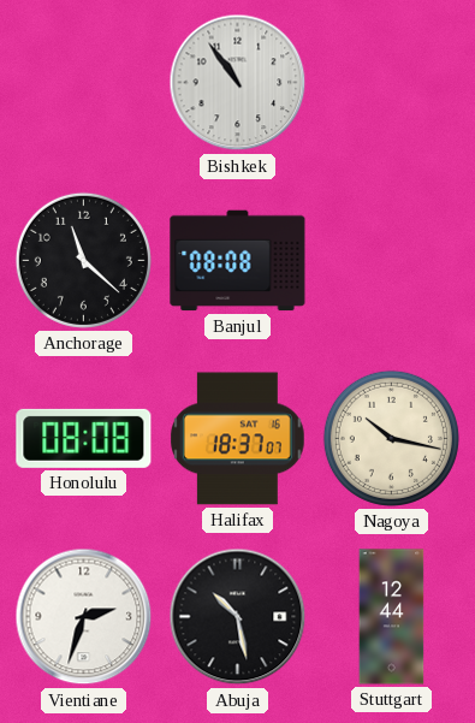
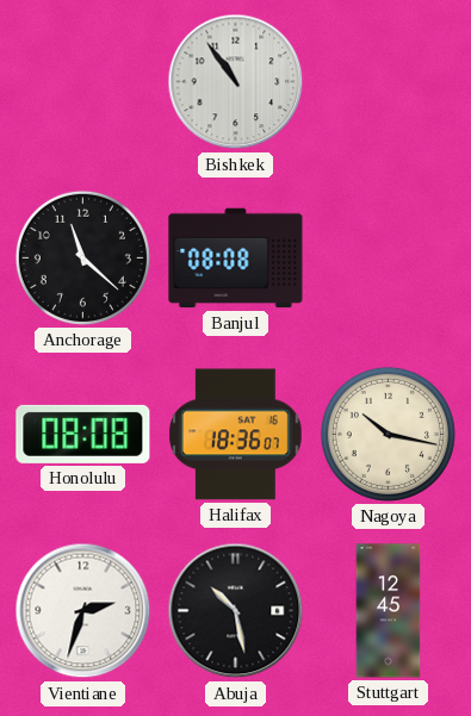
Halifax: 18:37 -> 18:36
Stuttgart: 12:44 -> 12:45
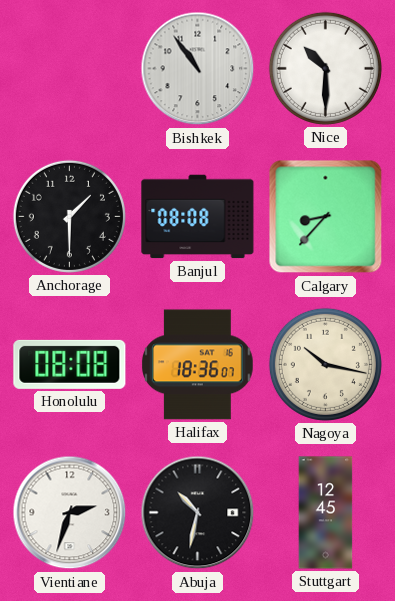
Nice: none -> 10:30
Anchorage: 11:22 -> 1:30
Calgary: none -> 8:37
Abuja: 10:28 -> 10:32
